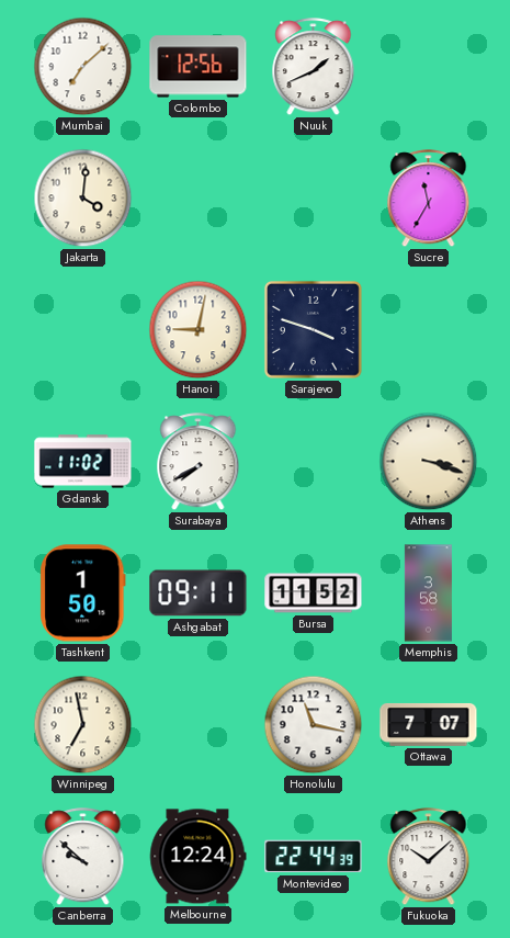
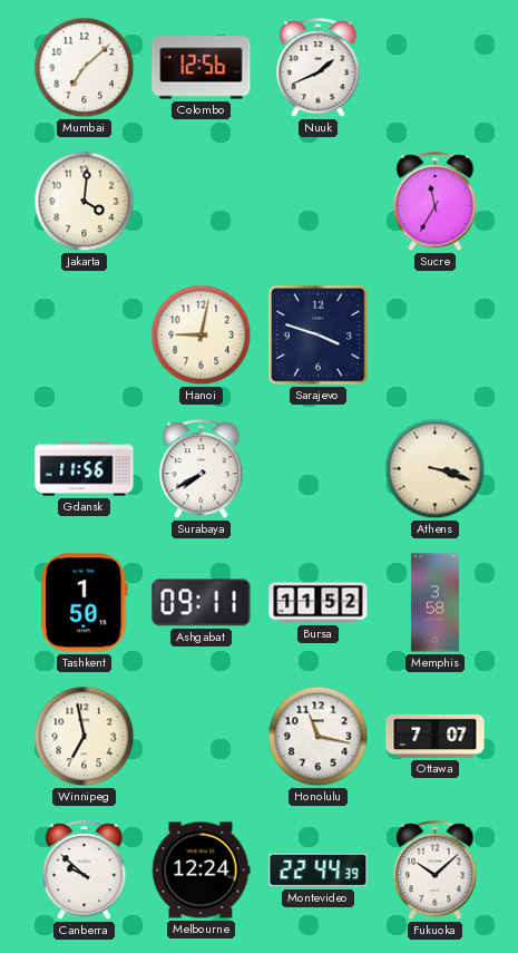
Gdansk: 11:02 -> 11:56
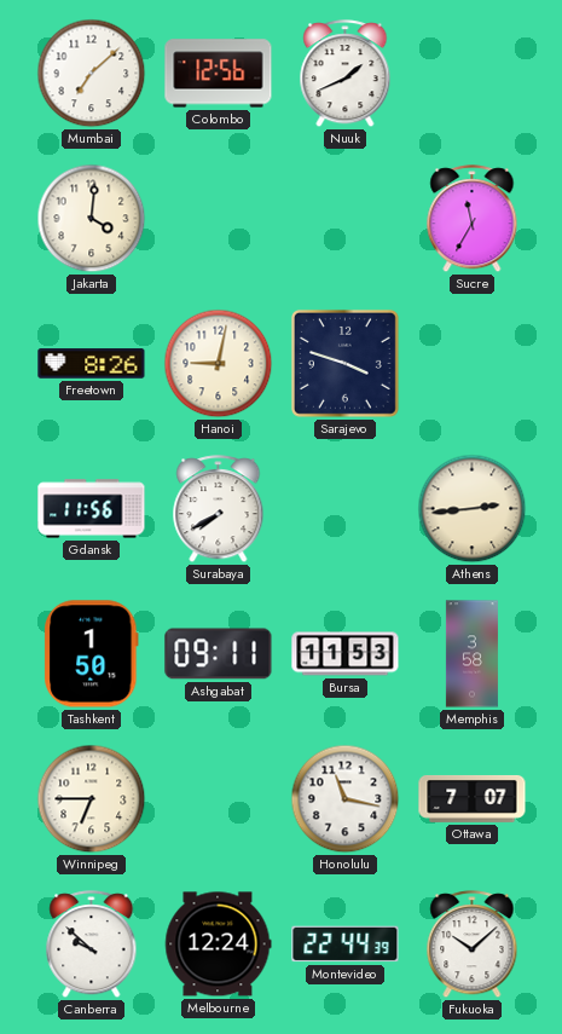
Freetown: none -> 8:26
Athens: 3:18 -> 2:44
Bursa: 11:52 -> 11:53
Winnipeg: 6:58 -> 6:45
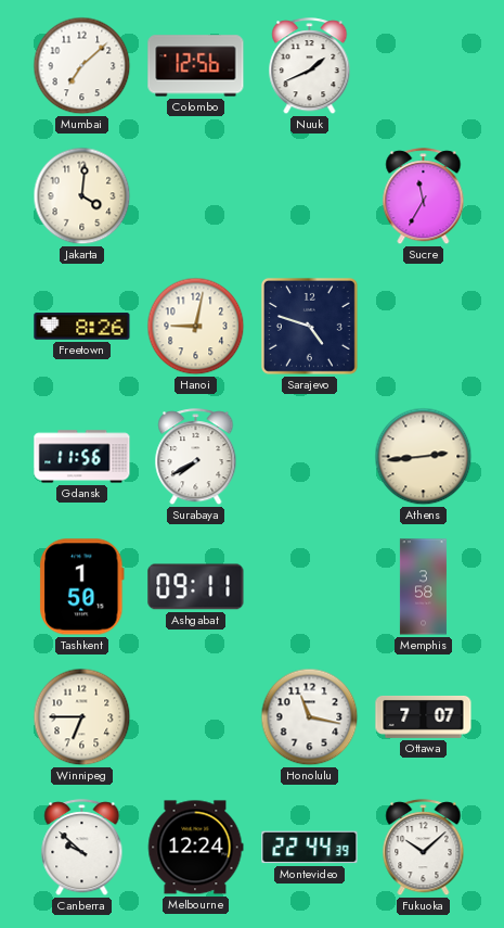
Sarajevo: 3:48 -> 4:48
Bursa: 11:53 -> none
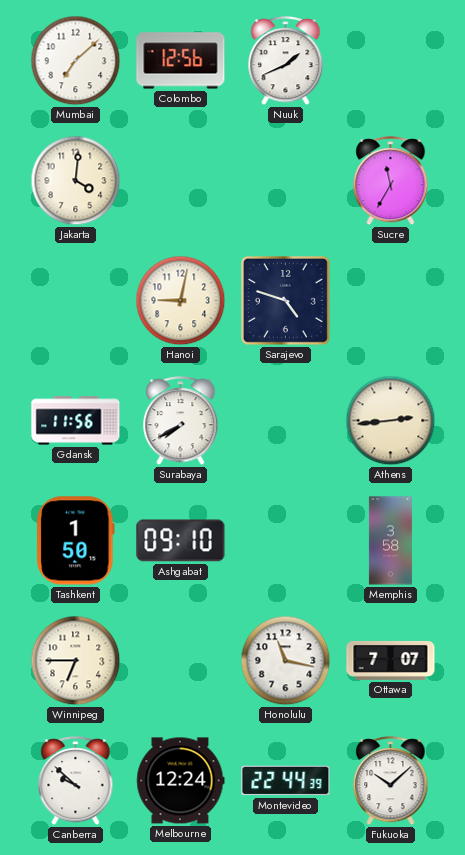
Freetown: 8:26 -> none
Ashgabat: 09:11 -> 09:10
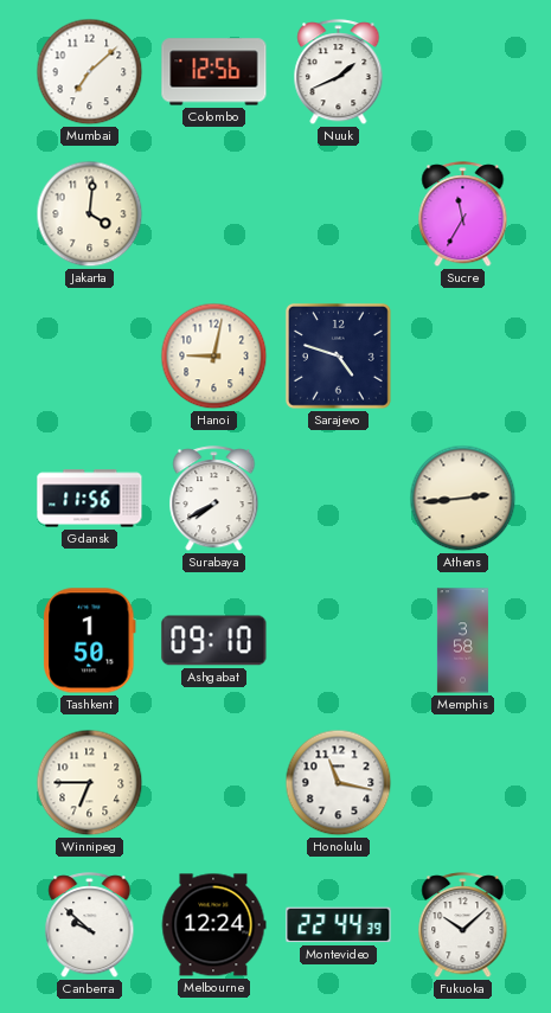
Ottawa: 7:07 -> none
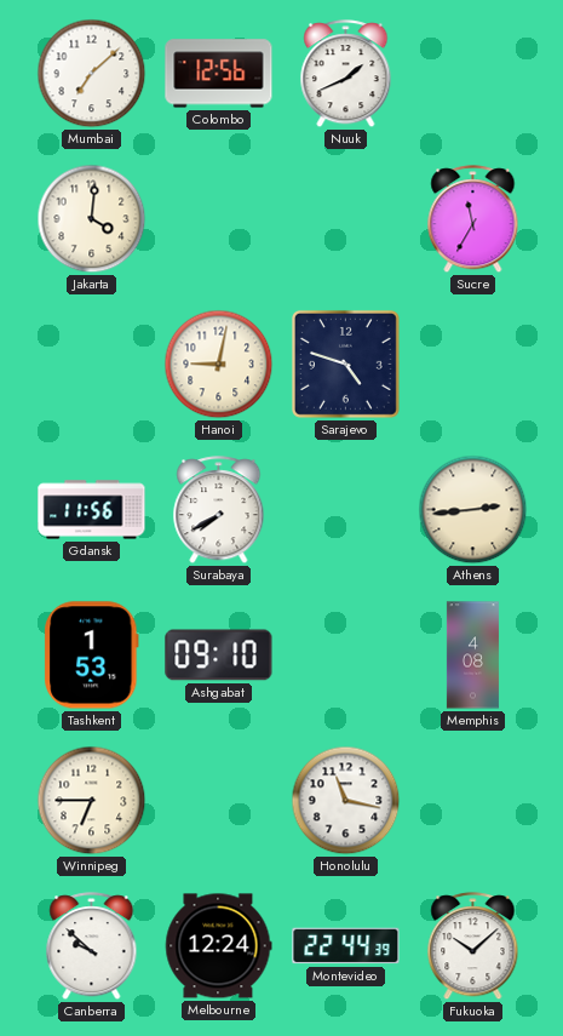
Tashkent: 1:50 -> 1:53
Memphis: 3:58 -> 4:08
